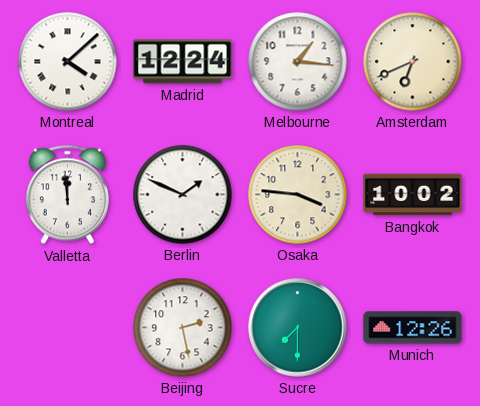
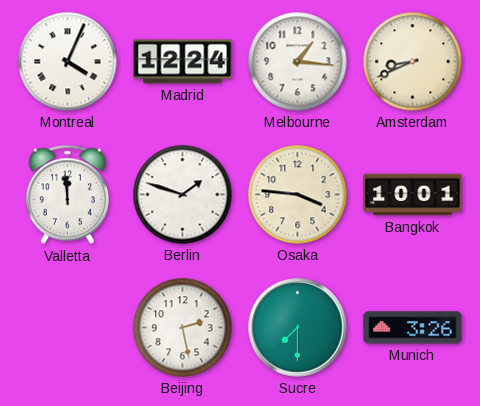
Montreal: 4:08 -> 4:04
Amsterdam: 6:41 -> 8:41
Berlin: 1:49 -> 1:48
Bangkok: 10:02 -> 10:01
Munich: 12:26 -> 3:26
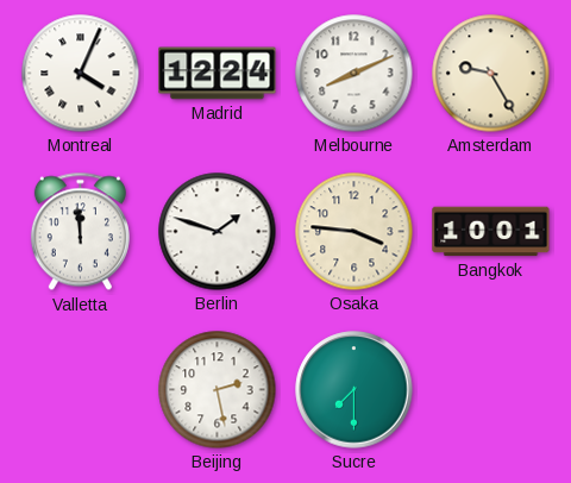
Melbourne: 1:16 -> 8:11
Amsterdam: 8:41 -> 9:25
Munich: 3:26 -> none
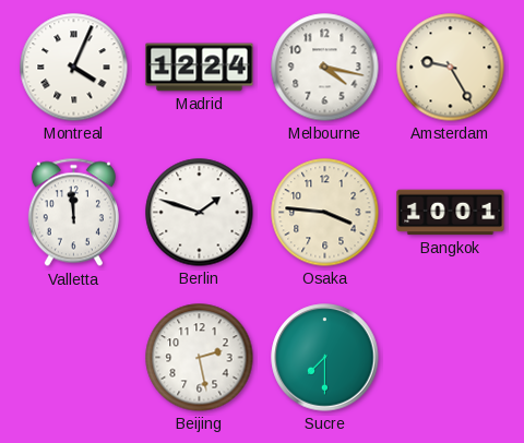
Melbourne: 8:11 -> 4:17
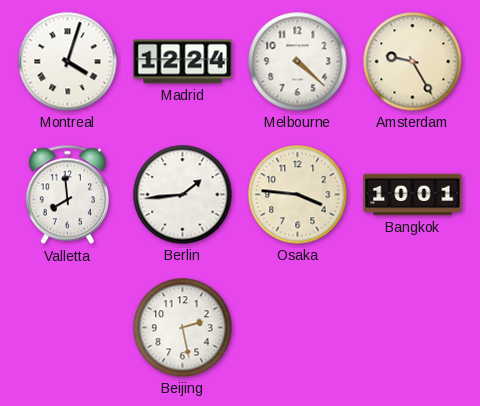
Montreal: 4:04 -> 4:03
Melbourne: 4:17 -> 4:22
Valletta: 11:59 -> 7:59
Berlin: 1:48 -> 1:44
Sucre: 7:30 -> none
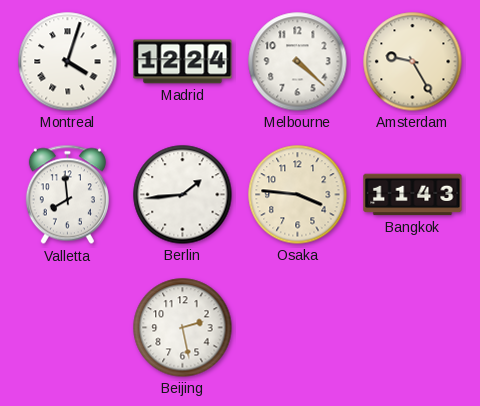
Bangkok: 10:01 -> 11:43
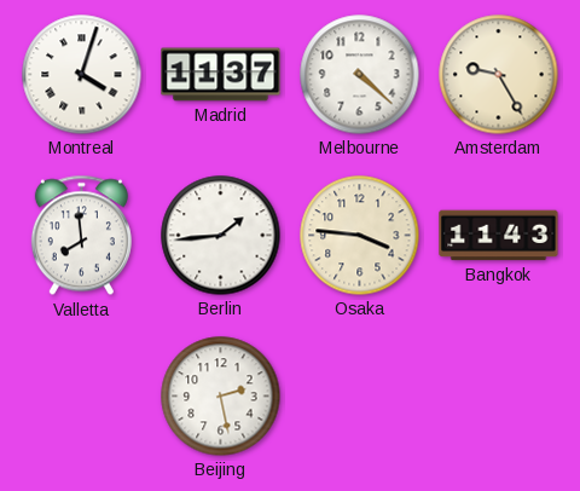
Madrid: 12:24 -> 11:37
